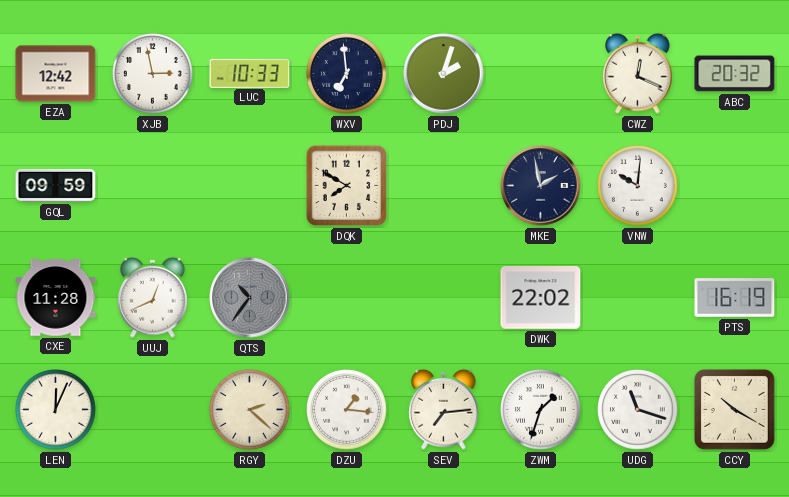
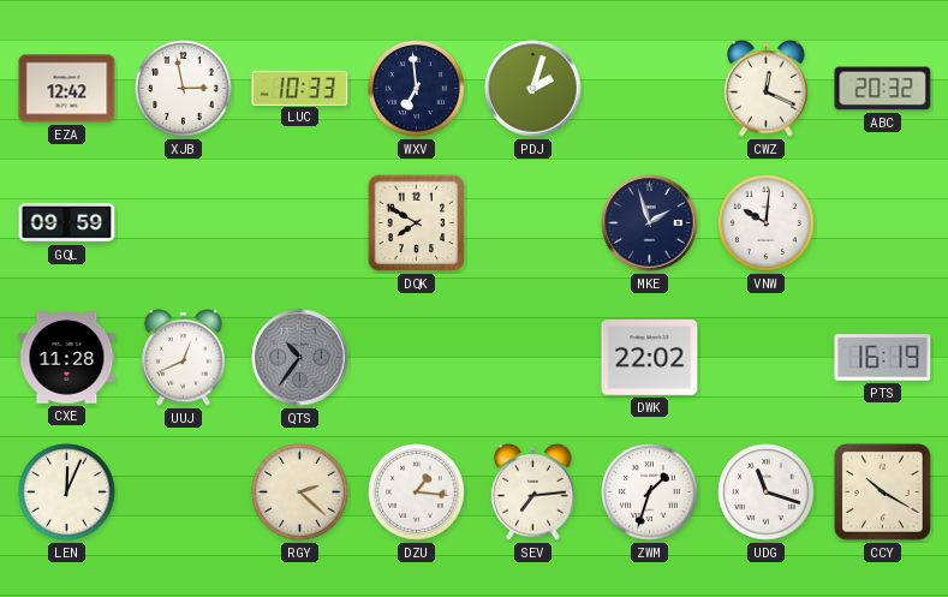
MKE: 1:58 -> 1:57
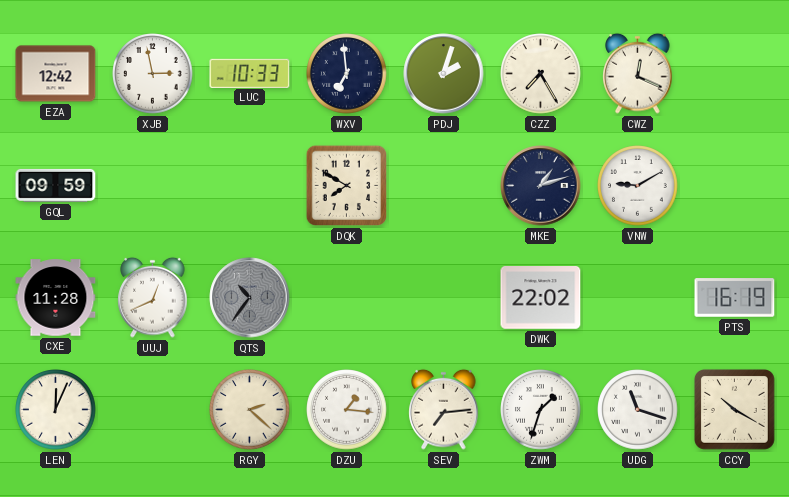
CZZ: none -> 7:25
ABC: 20:32 -> none
MKE: 1:57 -> 1:12
VNW: 10:01 -> 9:10
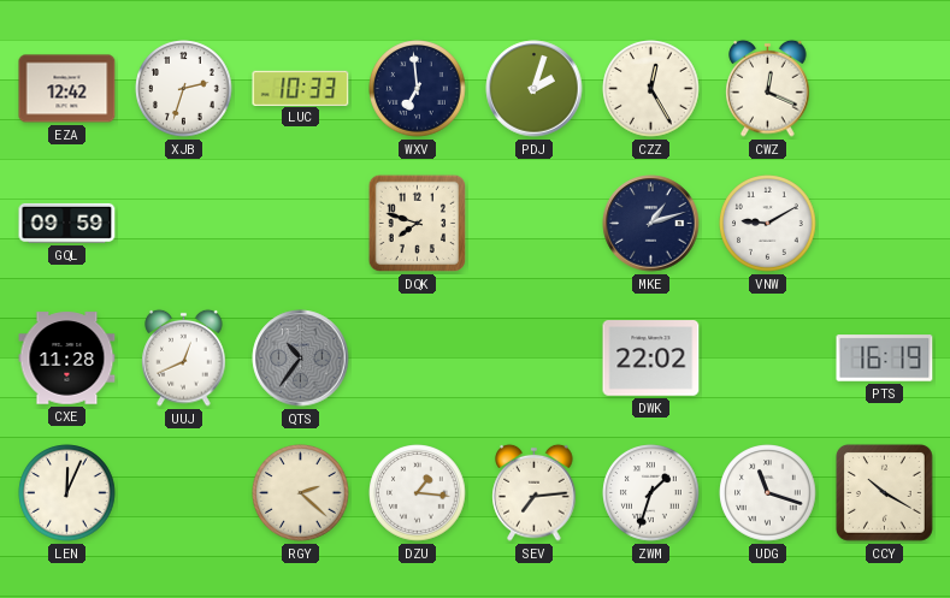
XJB: 2:58 -> 2:33
CZZ: 7:25 -> 12:25
DQK: 7:50 -> 7:48
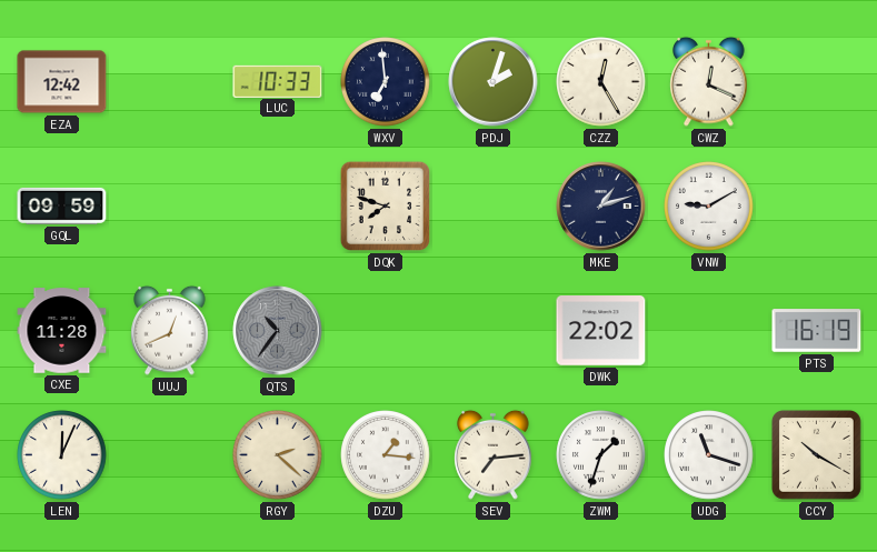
XJB: 2:33 -> none
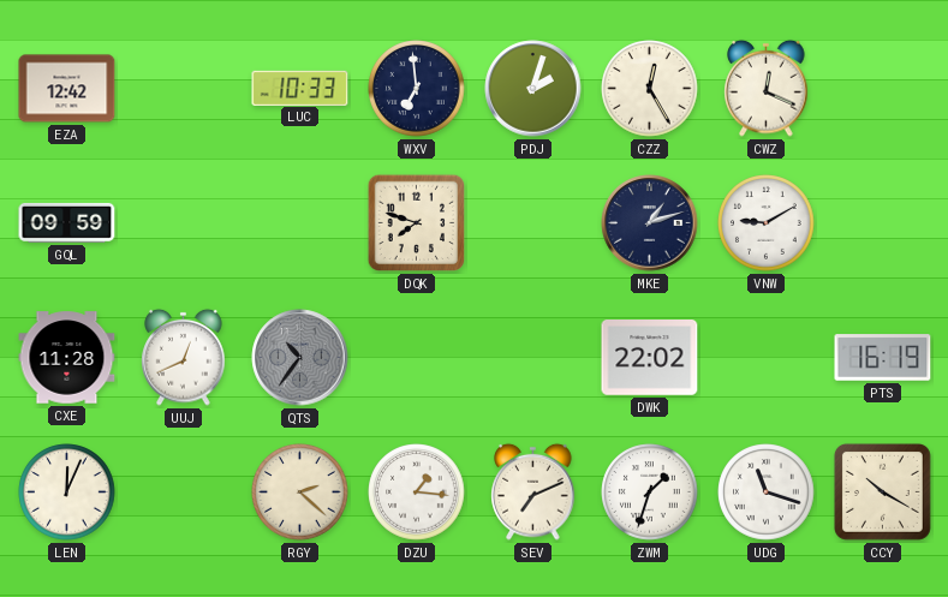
SEV: 7:14 -> 7:11
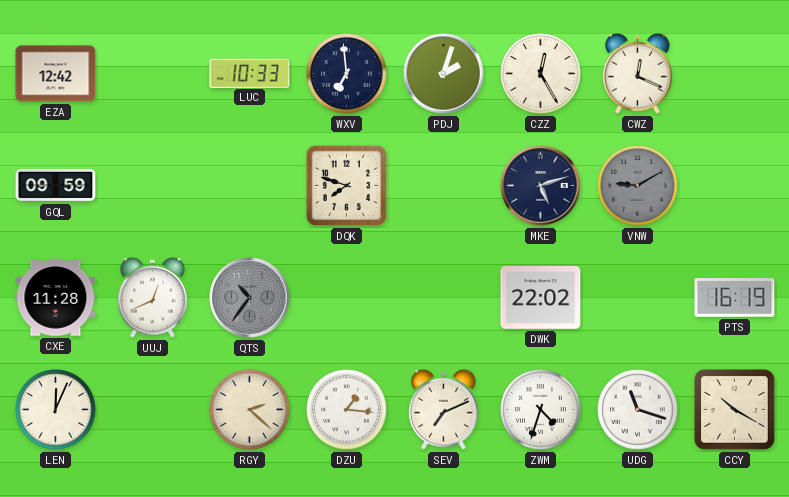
MKE: 1:12 -> 5:12
VNW dial: white -> grey
ZWM: 1:33 -> 4:33
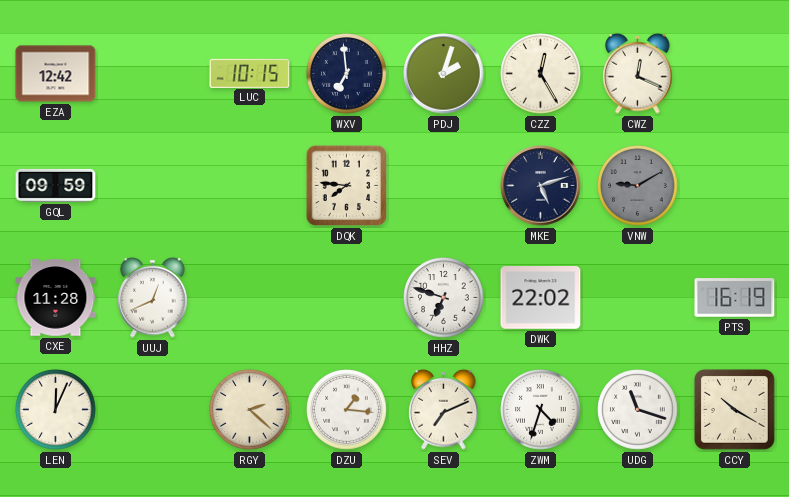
LUC: 10:33 -> 10:15
DQK: 7:48 -> 7:46
QTS: 10:36 -> none
HHZ: none -> 6:48
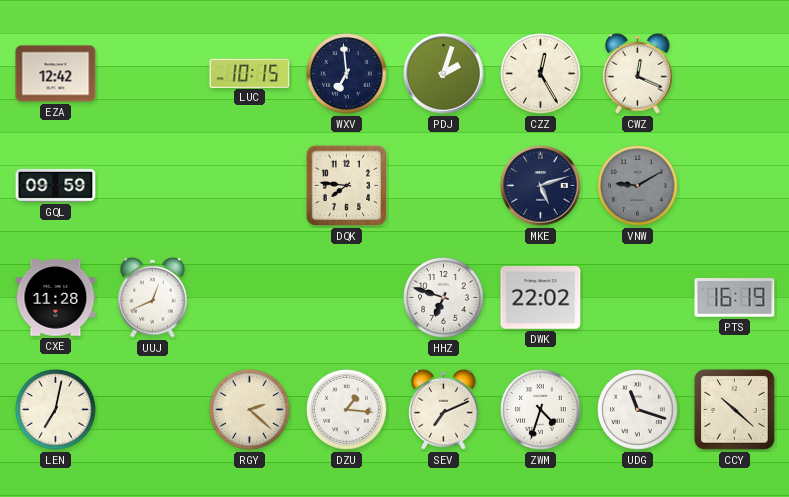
LEN: 12:04 -> 7:02
CCY: 10:20 -> 10:22
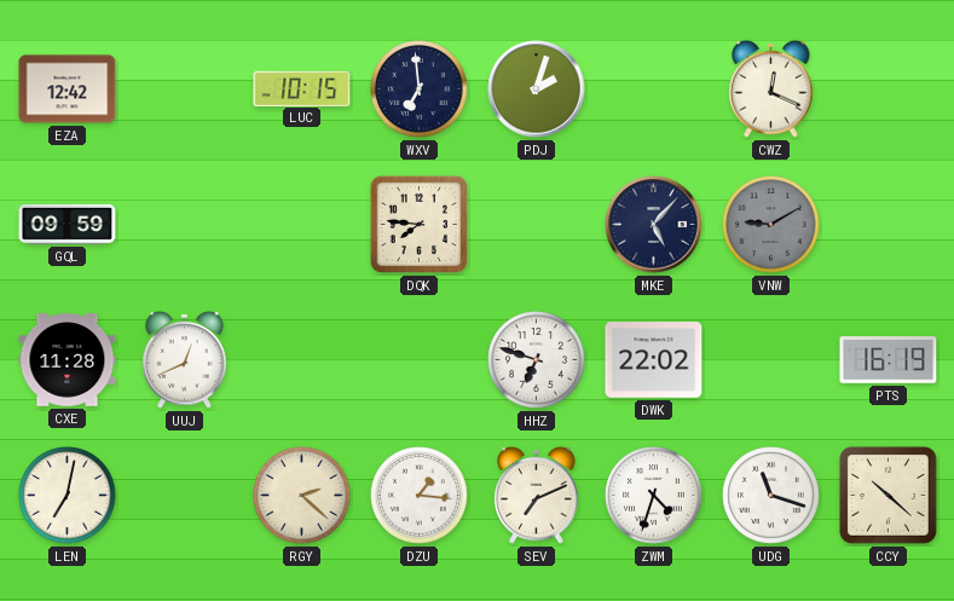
CZZ: 12:25 -> none
MKE: 5:12 -> 5:07
